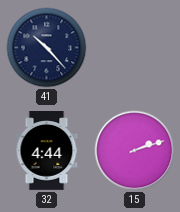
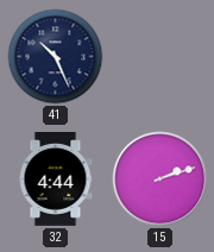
41: 10:23 -> 10:26
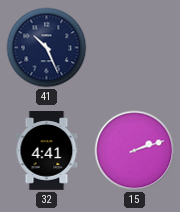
32: 4:44 -> 4:41
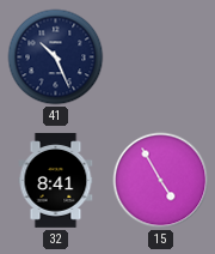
32: 4:41 -> 8:41
15: 2:12 -> 4:55
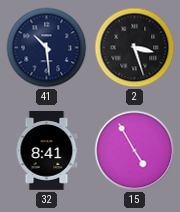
41: 10:26 -> 10:29
2: none -> 3:27
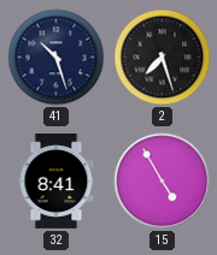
41: 10:29 -> 10:27
2: 3:27 -> 7:27
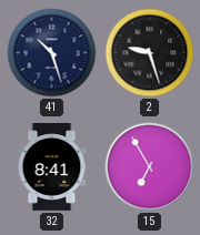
2: 7:27 -> 9:27
15: 4:55 -> 6:55
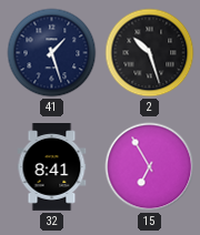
41: 10:27 -> 1:27
2: 9:27 -> 10:27
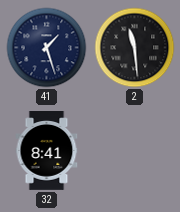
2: 10:27 -> 11:29
15: 6:55 -> none
